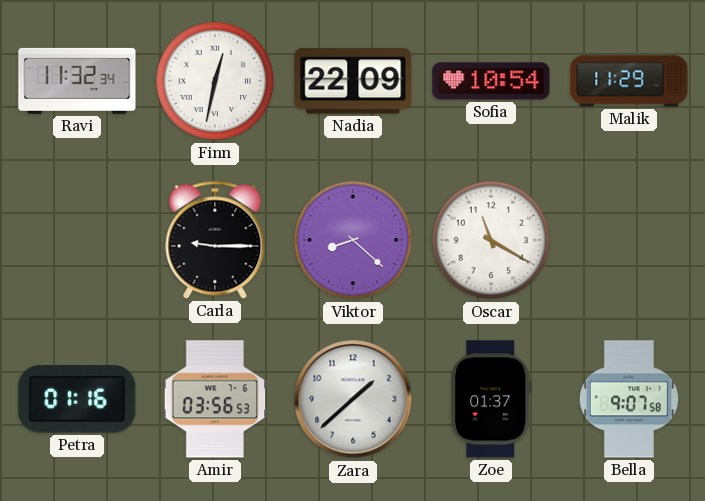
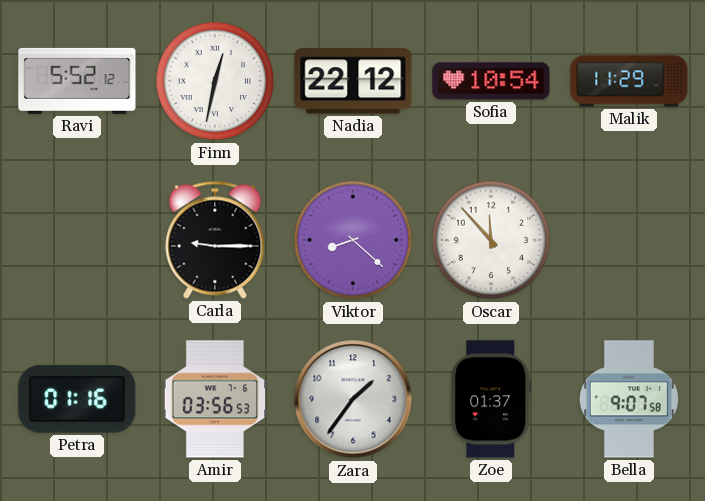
Ravi: 11:32 -> 5:52
Nadia: 22:09 -> 22:12
Oscar: 11:20 -> 11:53
Zara: 1:38 -> 1:36
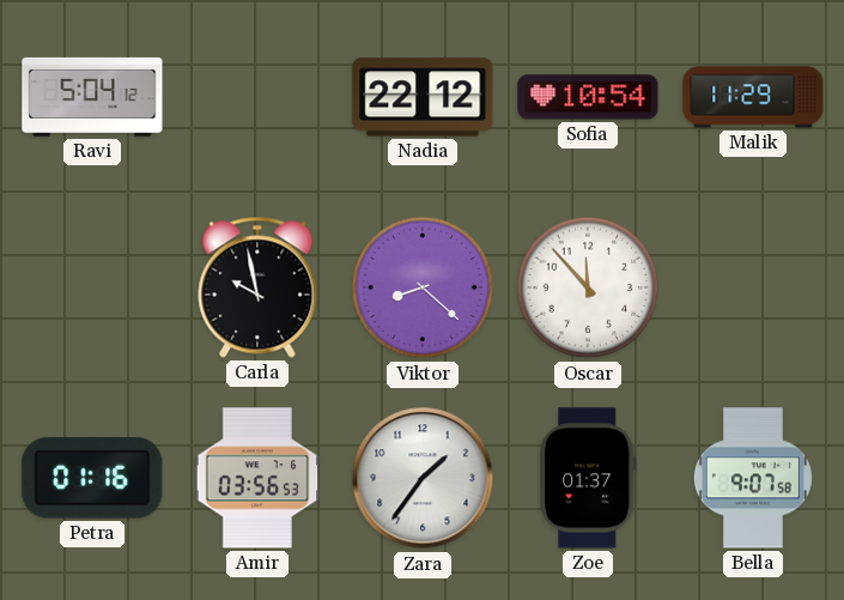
Ravi: 5:52 -> 5:04
Finn: 12:32 -> none
Carla: 9:15 -> 9:58
